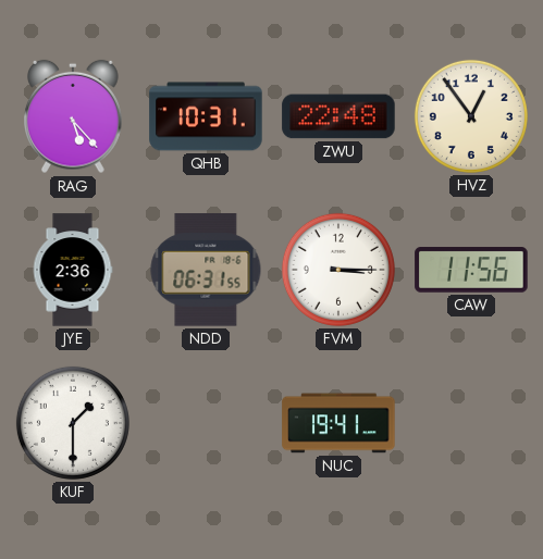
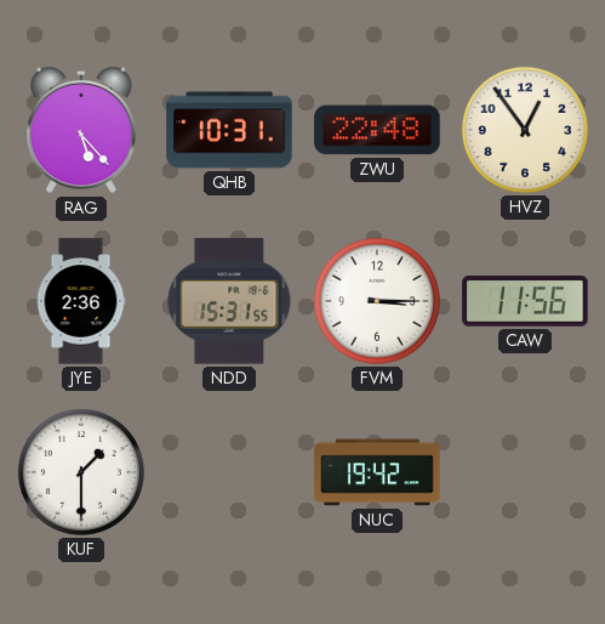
NDD: 06:31 -> 15:31
NUC: 19:41 -> 19:42
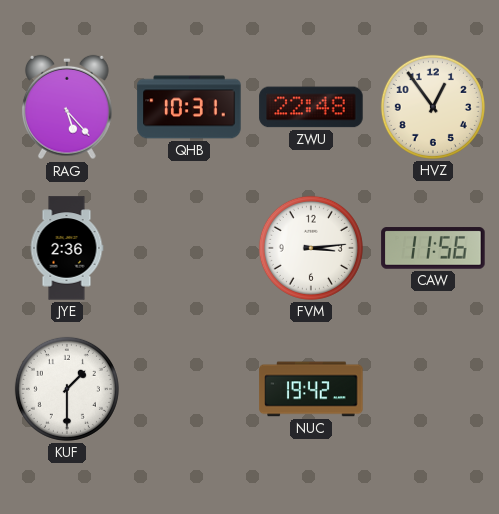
NDD: 15:31 -> none
FVM: 3:15 -> 3:14
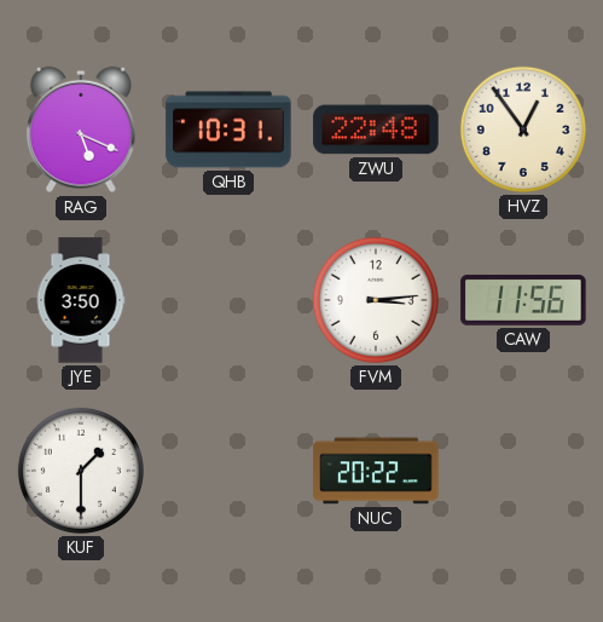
RAG: 5:23 -> 5:19
JYE: 2:36 -> 3:50
NUC: 19:42 -> 20:22
